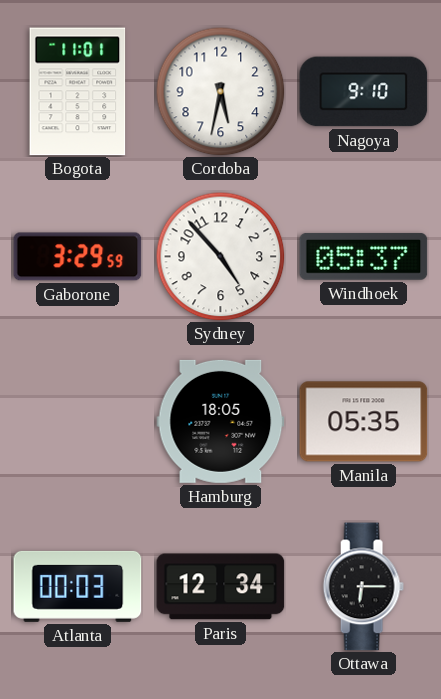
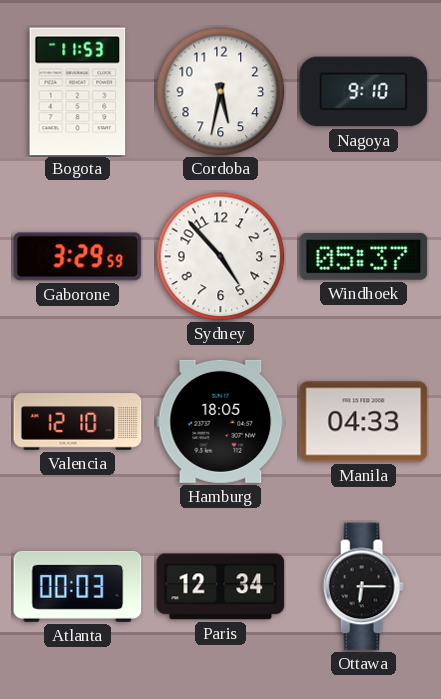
Bogota: 11:01 -> 11:53
Valencia: none -> 12:10
Manila: 05:35 -> 04:33
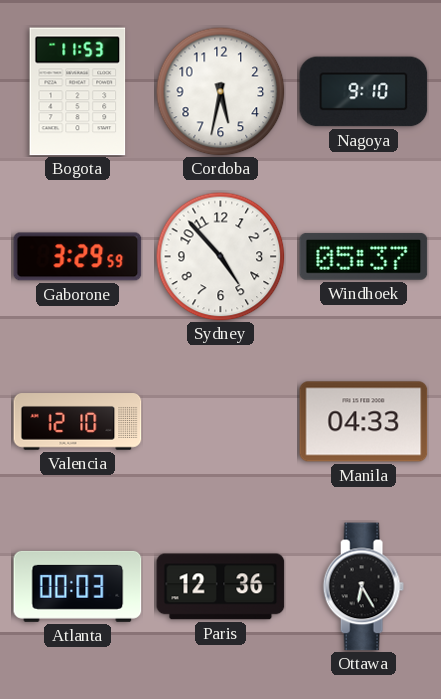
Hamburg: 18:05 -> none
Paris: 12:34 -> 12:36
Ottawa: 6:15 -> 6:25
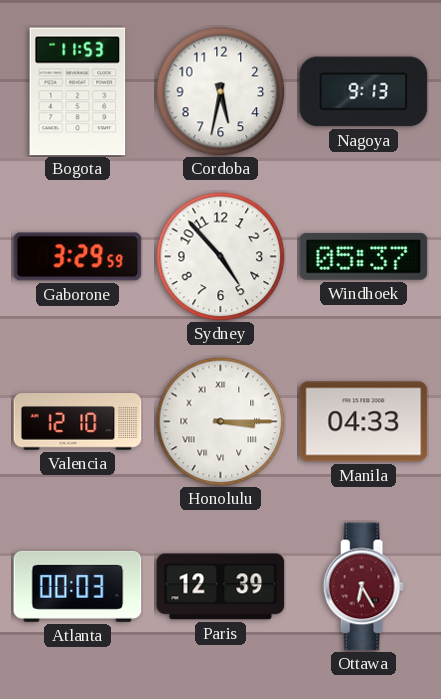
Nagoya: 9:10 -> 9:13
Honolulu: none -> 3:15
Paris: 12:36 -> 12:39
Ottawa dial: black -> burgundy
